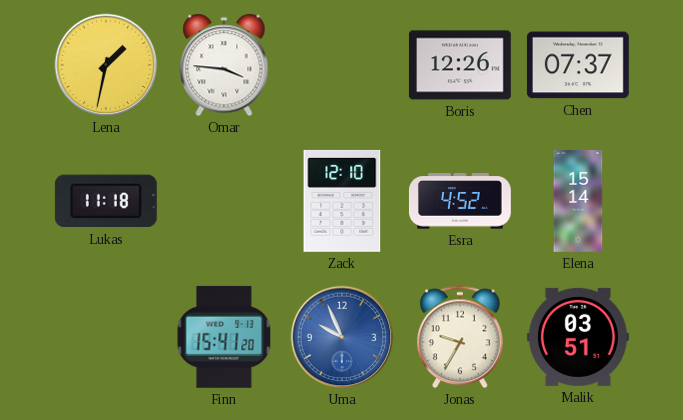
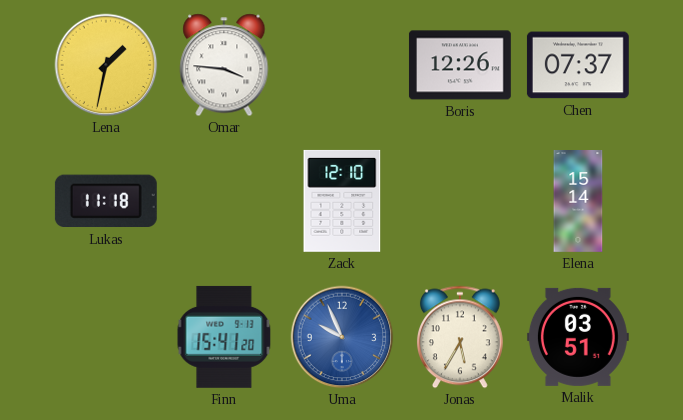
Esra: 4:52 -> none
Jonas: 9:35 -> 5:35
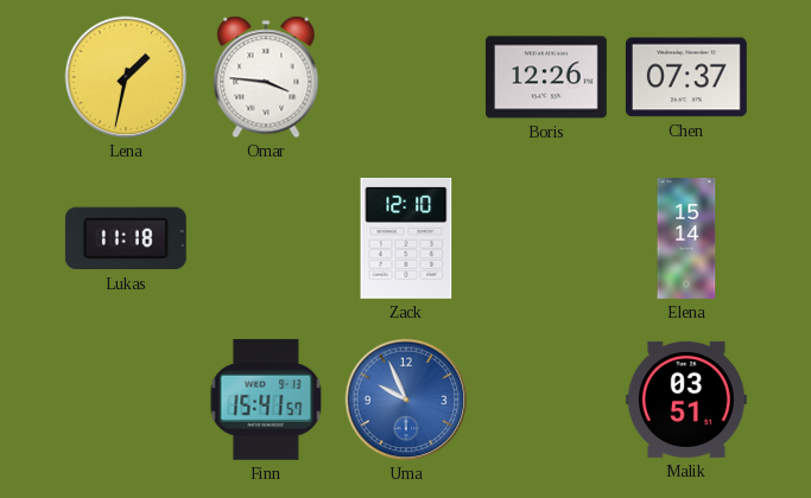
Finn: 15:41:20 -> 15:41:57
Jonas: 5:35 -> none
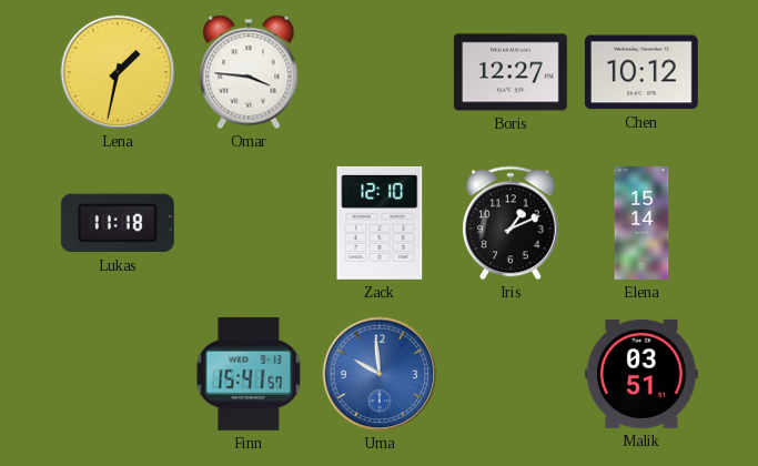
Boris: 12:26 -> 12:27
Chen: 07:37 -> 10:12
Iris: none -> 1:11
Uma: 9:56 -> 9:59
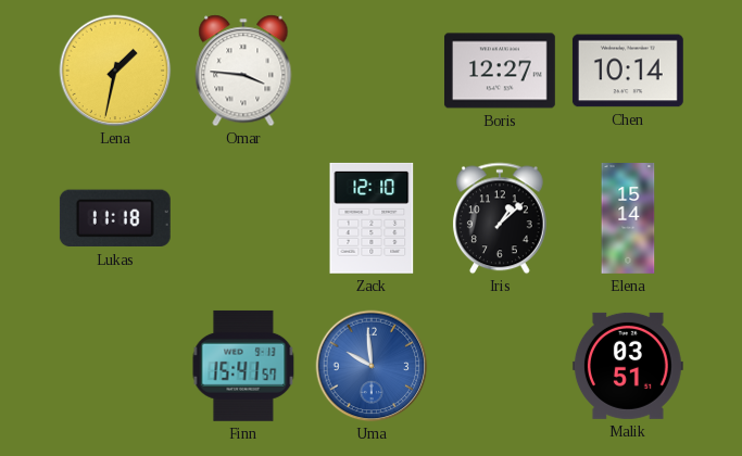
Chen: 10:12 -> 10:14
Iris: 1:11 -> 1:08
